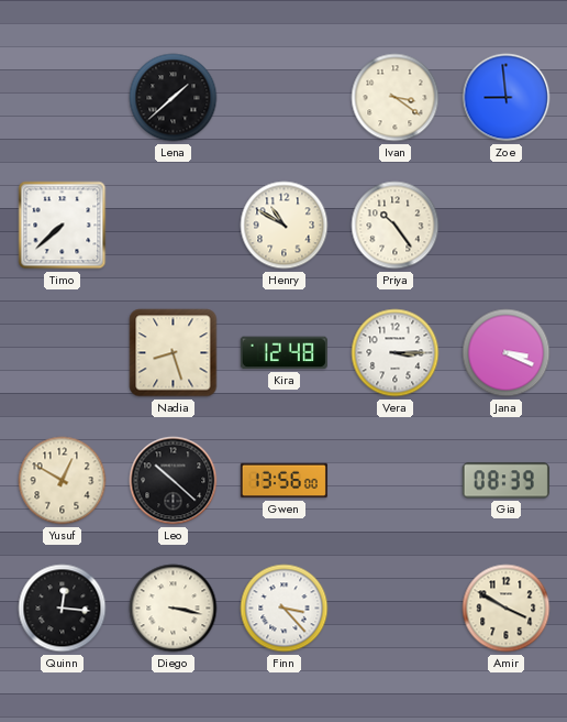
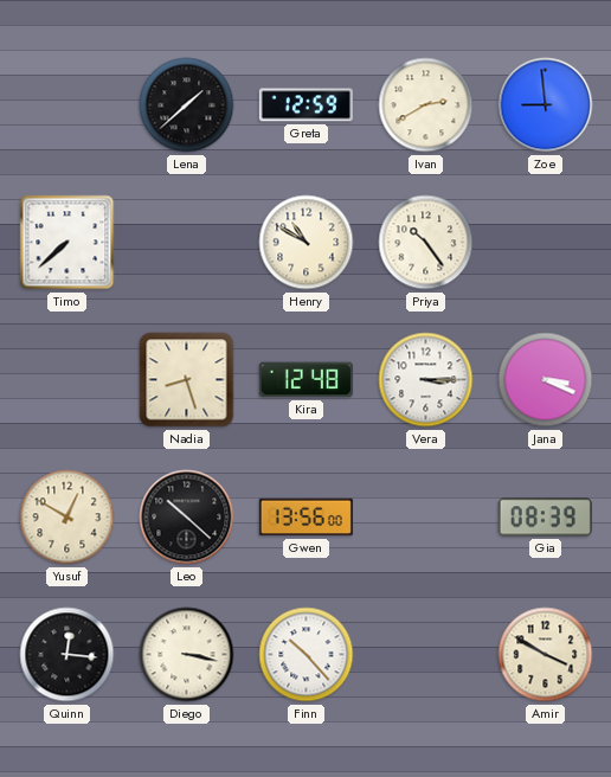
Greta: none -> 12:59
Ivan: 3:21 -> 2:40
Finn: 3:23 -> 10:23
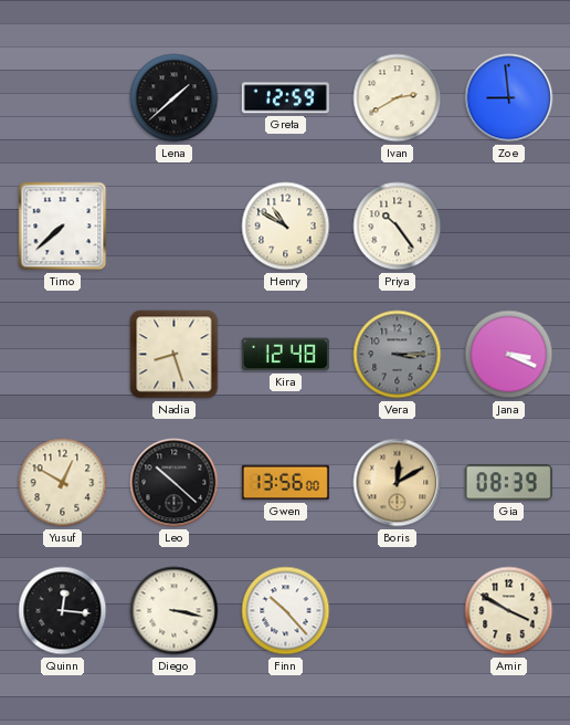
Vera dial: white -> grey
Boris: none -> 12:10
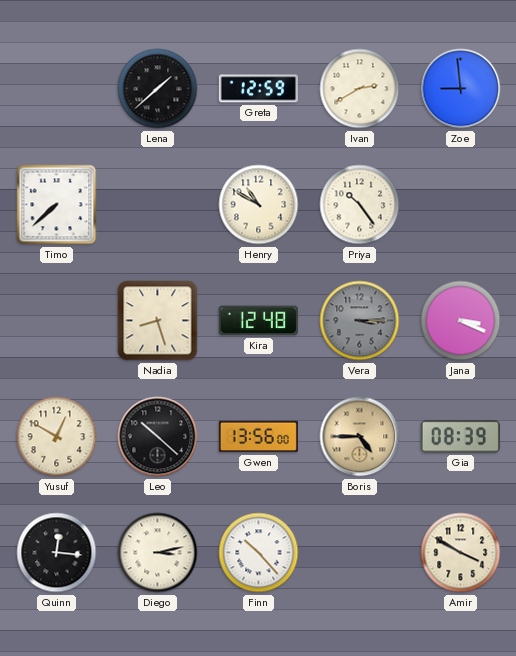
Boris: 12:10 -> 4:45
Diego: 3:17 -> 3:13
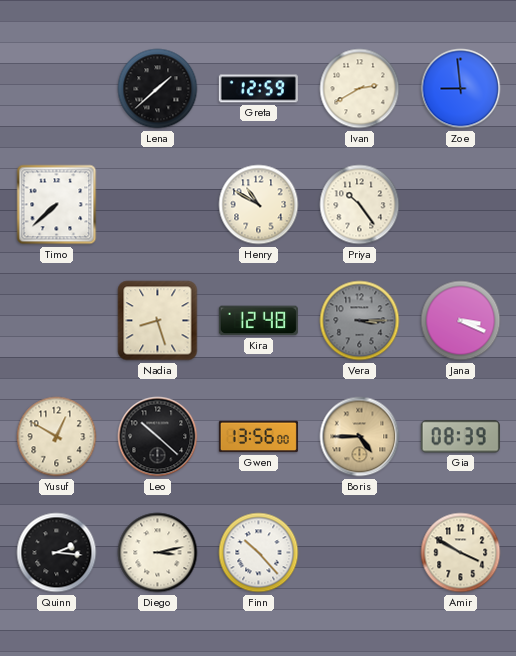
Quinn: 12:16 -> 2:16
